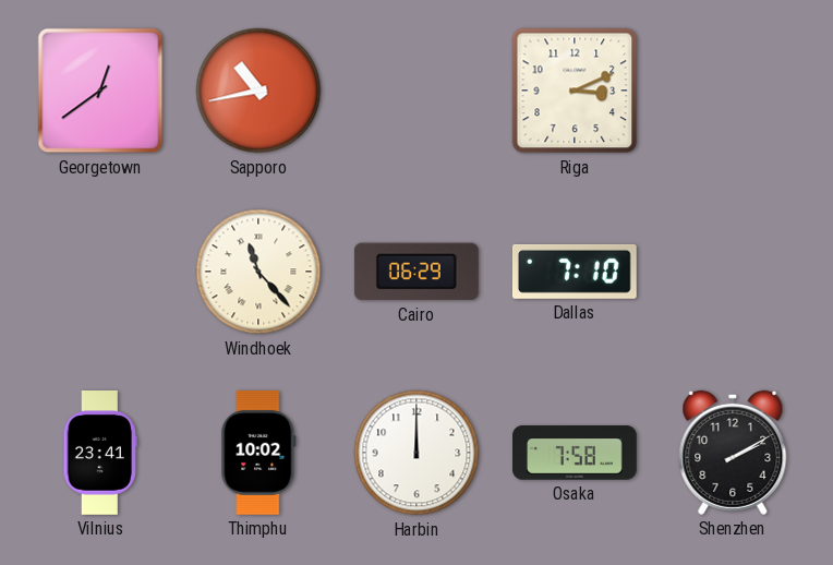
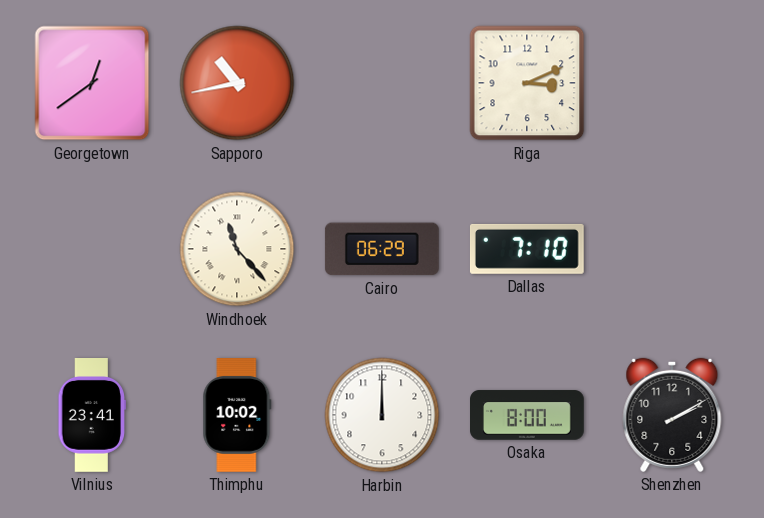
Osaka: 7:58 -> 8:00
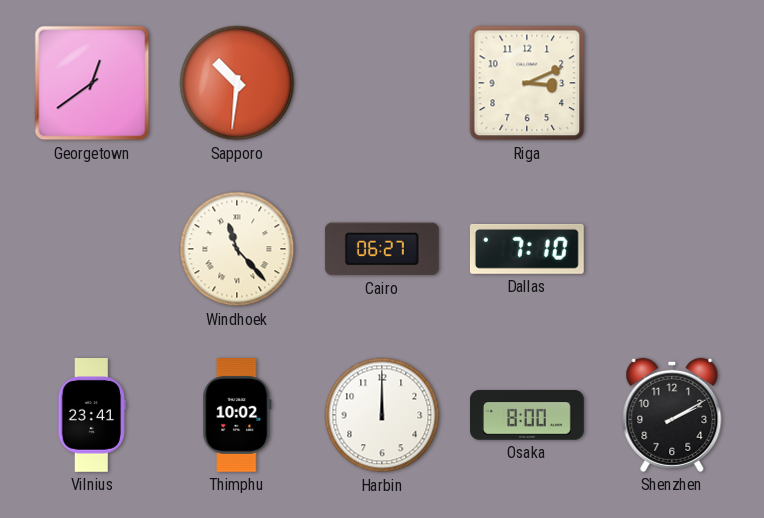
Sapporo: 10:43 -> 10:31
Cairo: 06:29 -> 06:27
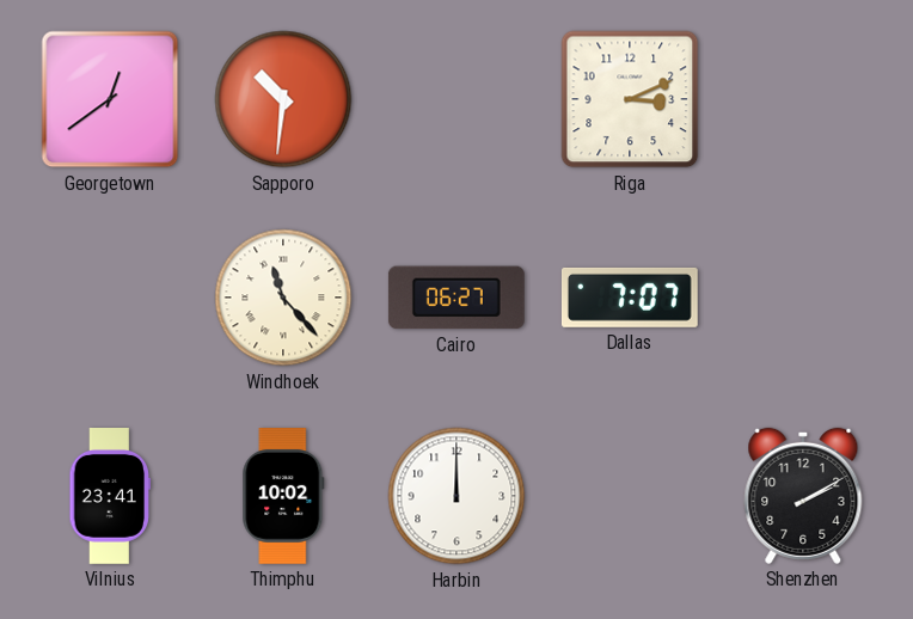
Dallas: 7:10 -> 7:07
Osaka: 8:00 -> none
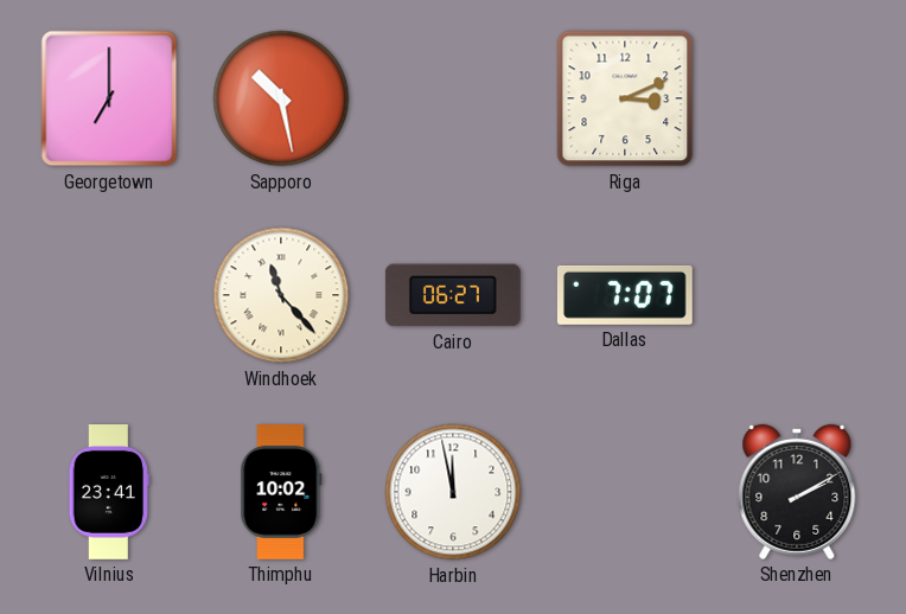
Georgetown: 12:39 -> 7:00
Sapporo: 10:31 -> 10:28
Harbin: 12:00 -> 11:58
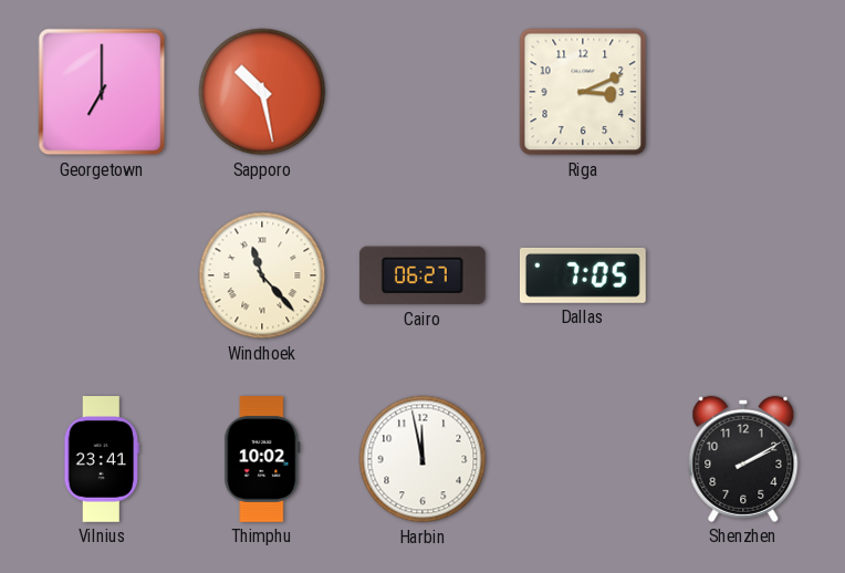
Dallas: 7:07 -> 7:05
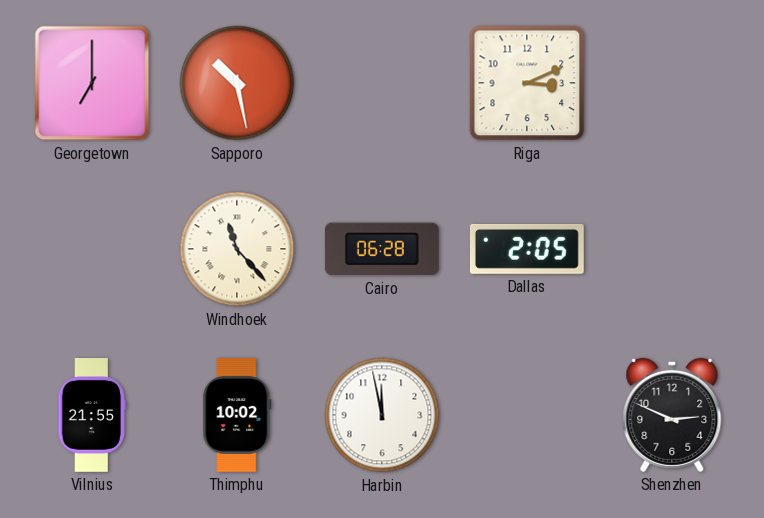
Cairo: 06:27 -> 06:28
Dallas: 7:05 -> 2:05
Vilnius: 23:41 -> 21:55
Shenzhen: 2:10 -> 2:49
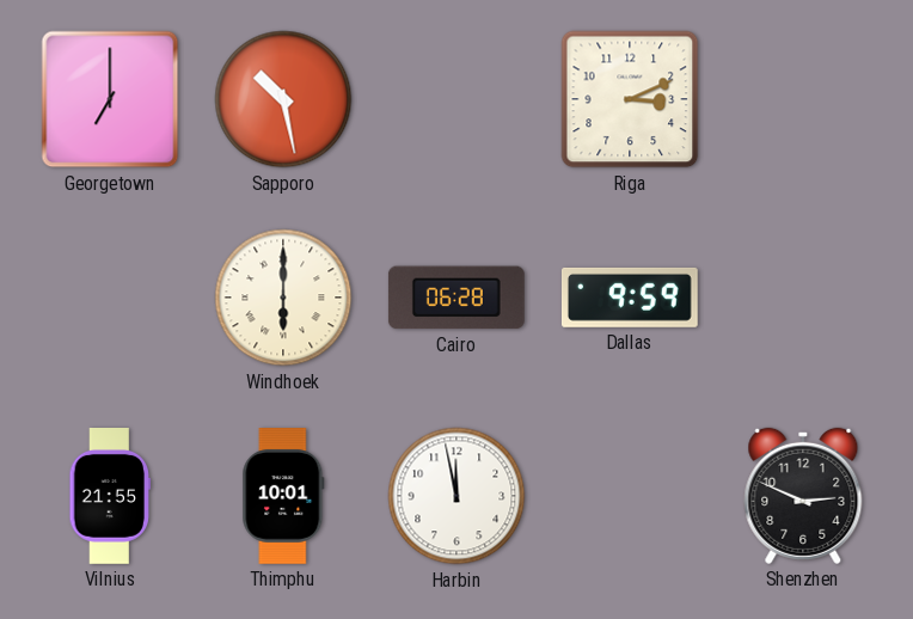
Windhoek: 11:23 -> 6:00
Dallas: 2:05 -> 9:59
Thimphu: 10:02 -> 10:01
